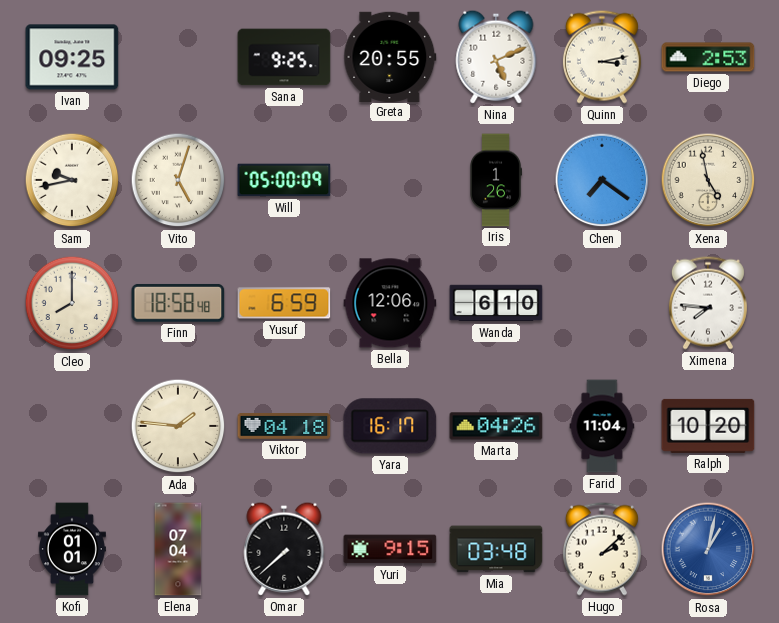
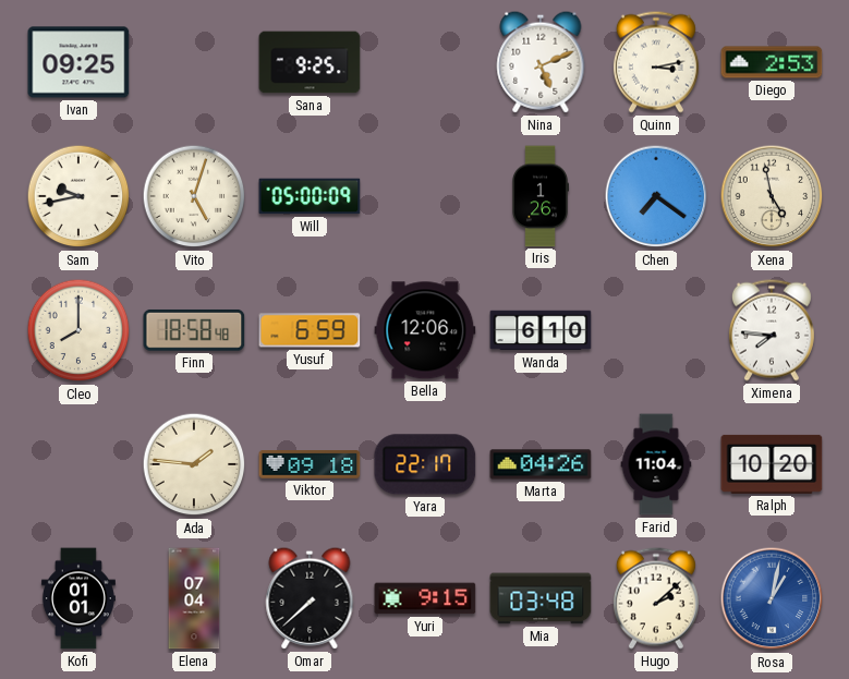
Greta: 20:55 -> none
Viktor: 04:18 -> 09:18
Yara: 16:17 -> 22:17
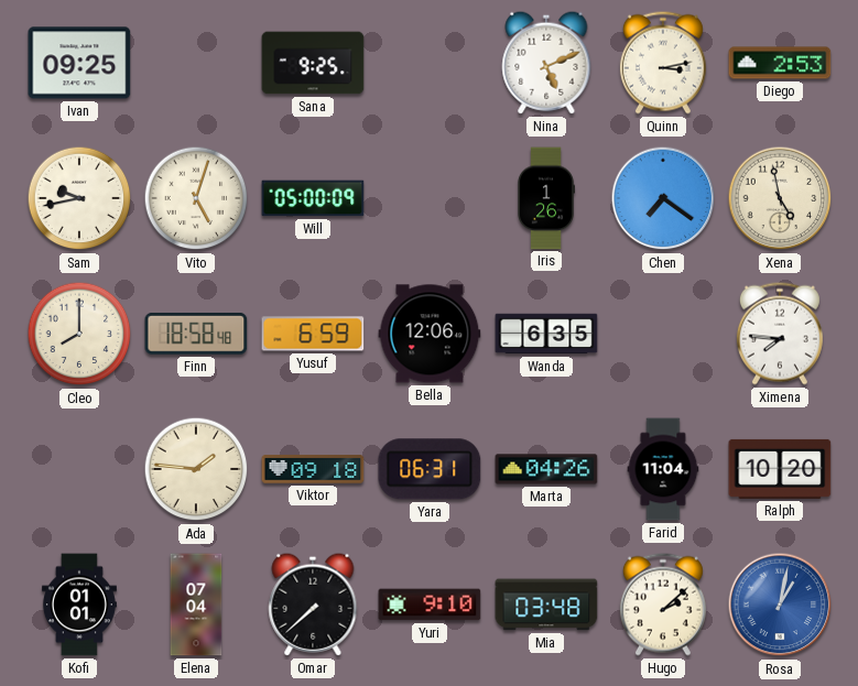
Wanda: 6:10 -> 6:35
Yara: 22:17 -> 06:31
Yuri: 9:15 -> 9:10
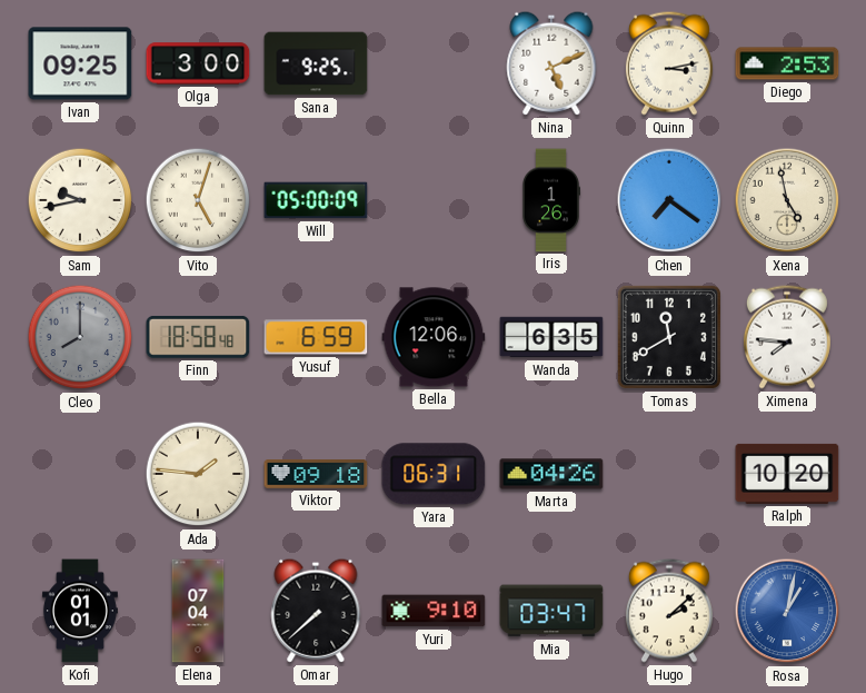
Olga: none -> 3:00
Cleo dial: cream -> grey
Tomas: none -> 11:40
Farid: 11:04 -> none
Mia: 03:48 -> 03:47
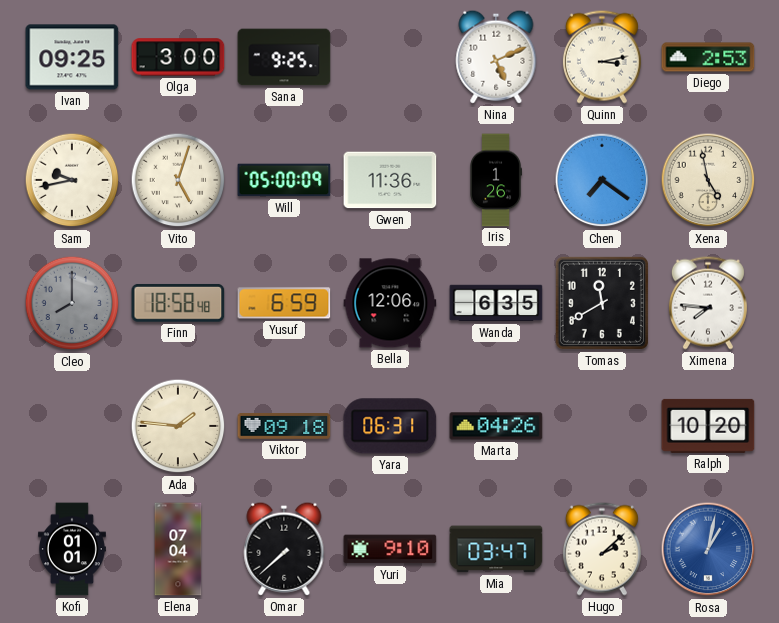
Gwen: none -> 11:36
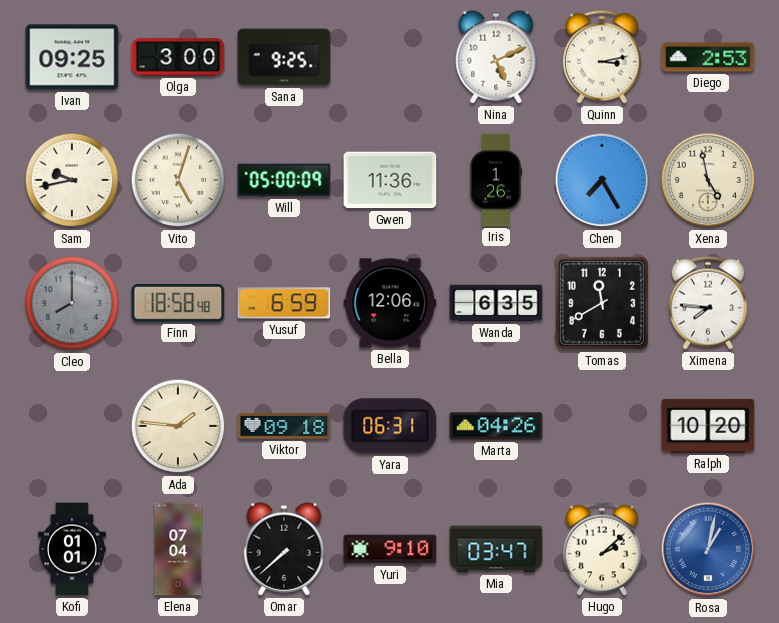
Chen: 7:21 -> 7:25
